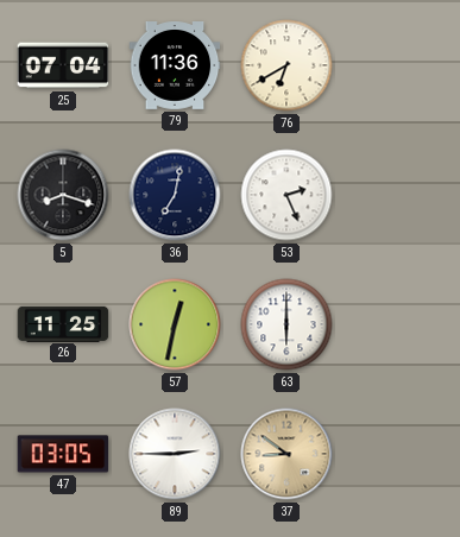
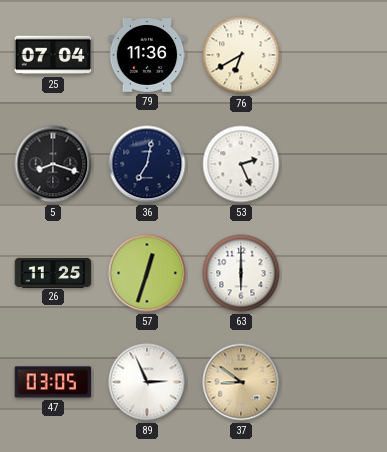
57: 12:32 -> 12:33
89: 2:45 -> 2:56
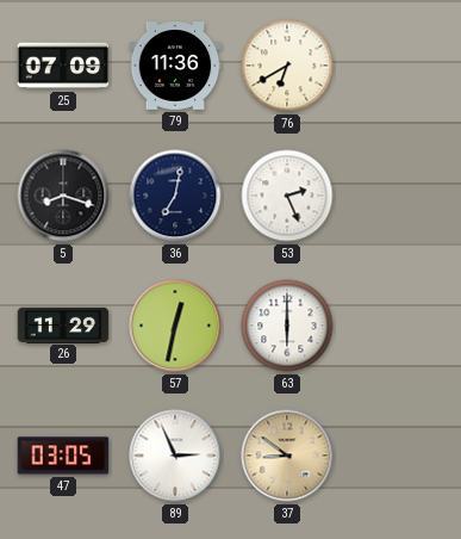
25: 07:04 -> 07:09
26: 11:25 -> 11:29
57: 12:33 -> 12:32
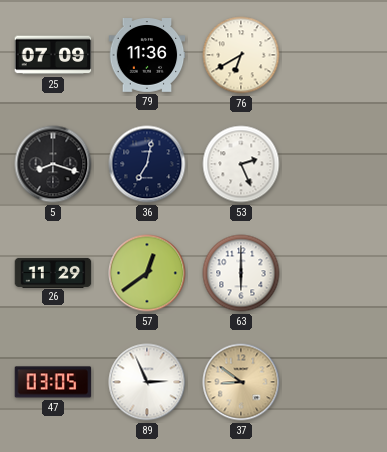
57: 12:32 -> 12:39
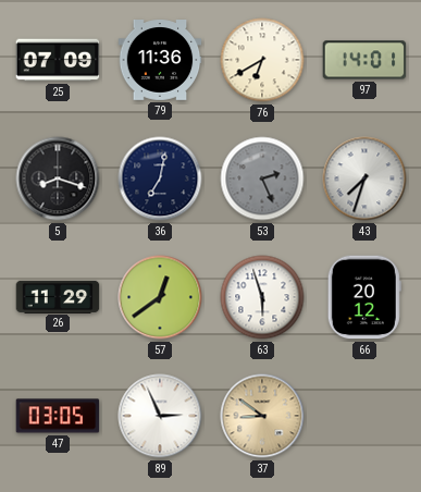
97: none -> 14:01
53 dial: white -> grey
43: none -> 7:33
63: 6:00 -> 5:57
66: none -> 20:12
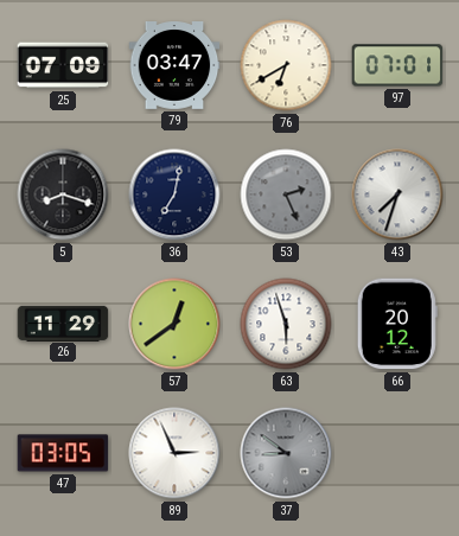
79: 11:36 -> 03:47
97: 14:01 -> 07:01
37 dial: champagne -> grey
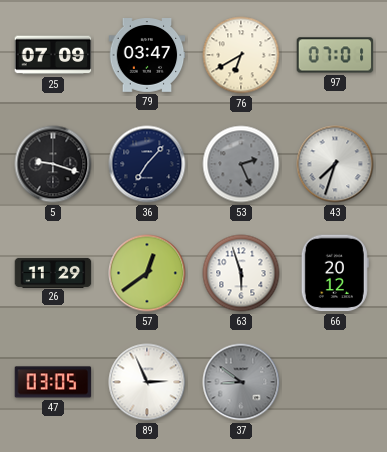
5: 8:18 -> 9:18
36: 7:02 -> 7:07
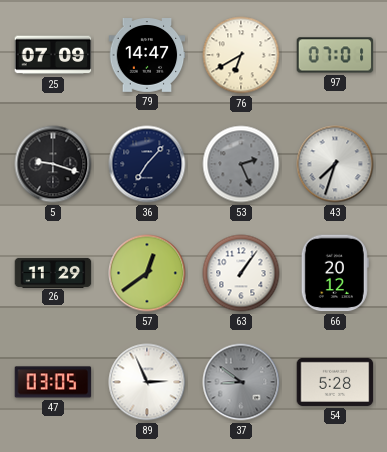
79: 03:47 -> 14:47
63: 5:57 -> 1:06
54: none -> 5:28
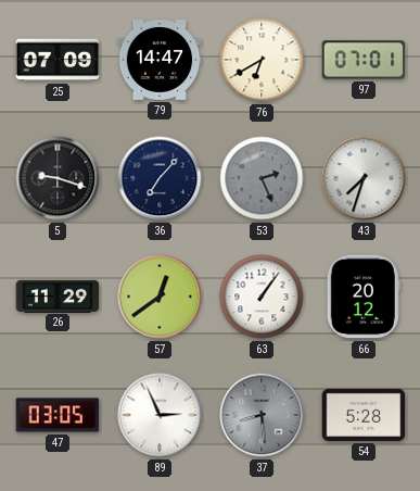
37: 8:51 -> 8:29
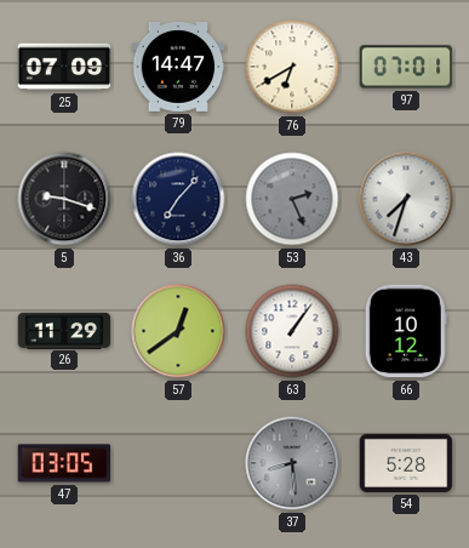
66: 20:12 -> 10:12
89: 2:56 -> none
